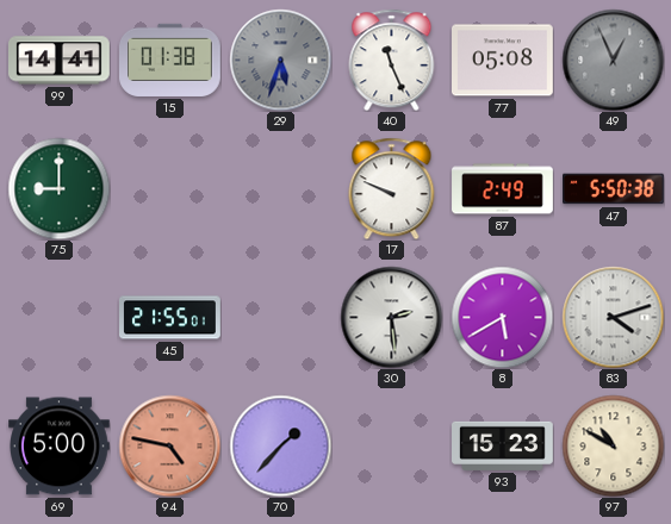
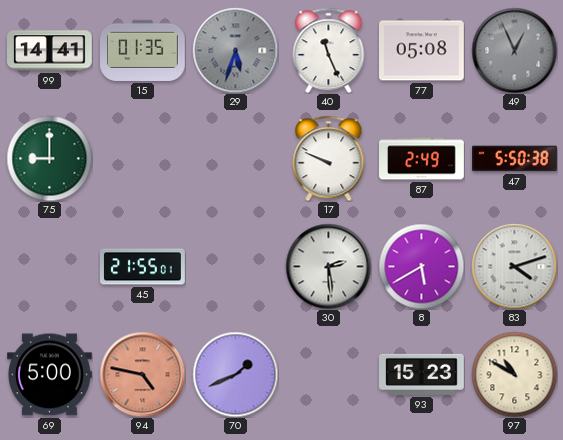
15: 01:38 -> 01:35
70: 1:37 -> 1:41
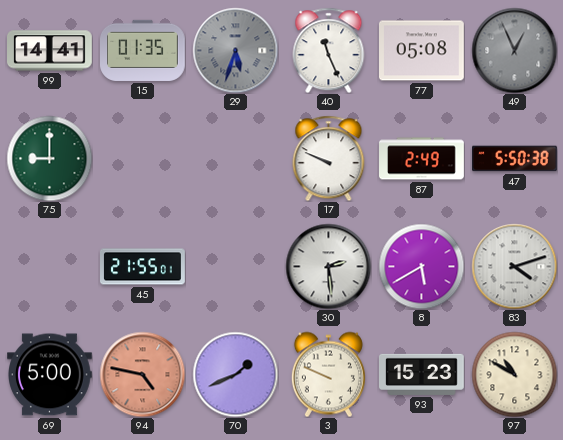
3: none -> 9:49
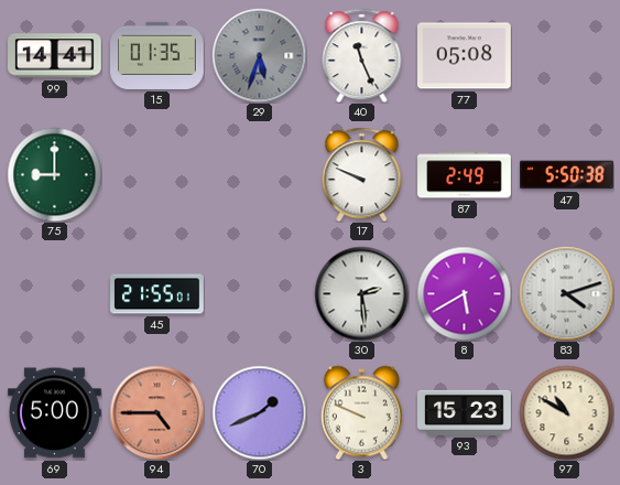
49: 12:56 -> none
94: 4:47 -> 4:45
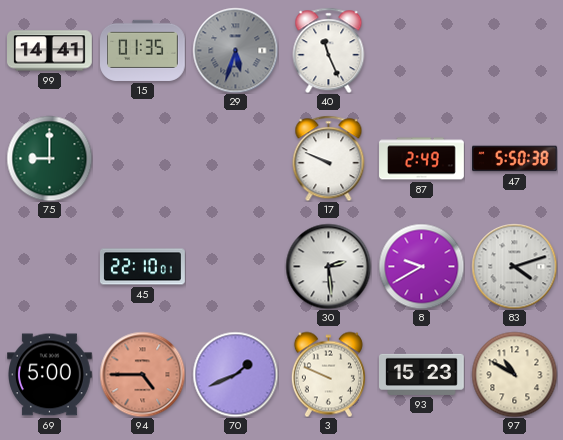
77: 05:08 -> none
45: 21:55 -> 22:10
8: 5:40 -> 9:40
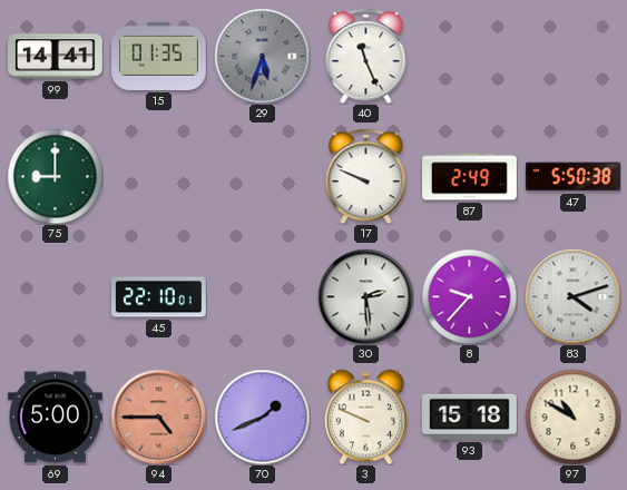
8: 9:40 -> 9:37
93: 15:23 -> 15:18
